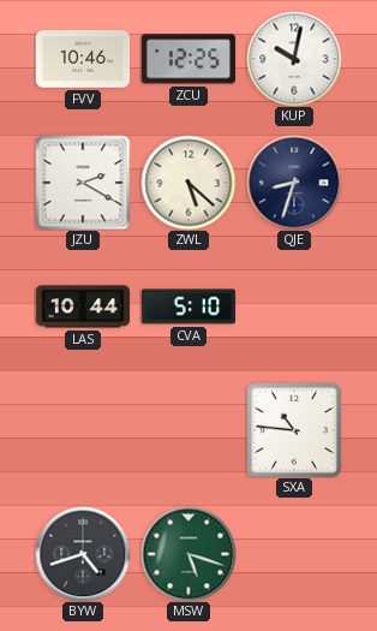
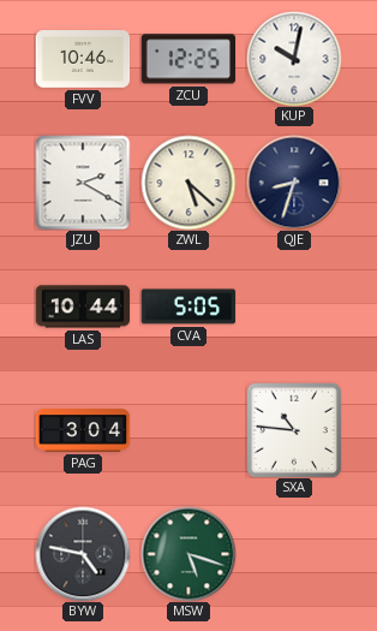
CVA: 5:10 -> 5:05
PAG: none -> 3:04
BYW: 4:42 -> 4:47
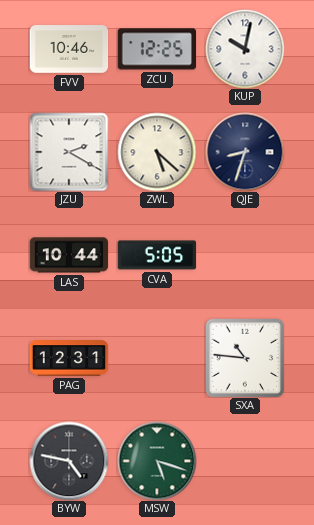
PAG: 3:04 -> 12:31
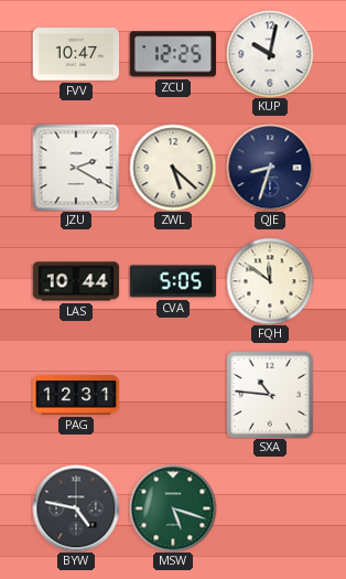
FVV: 10:46 -> 10:47
FQH: none -> 11:51
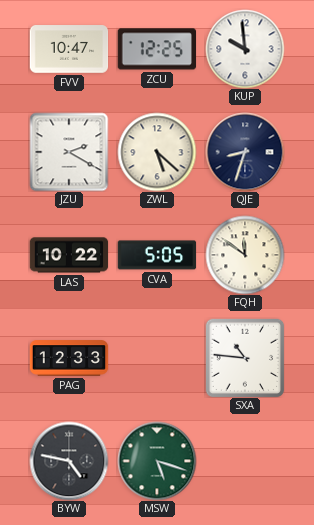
KUP: 10:02 -> 9:59
LAS: 10:44 -> 10:22
PAG: 12:31 -> 12:33
